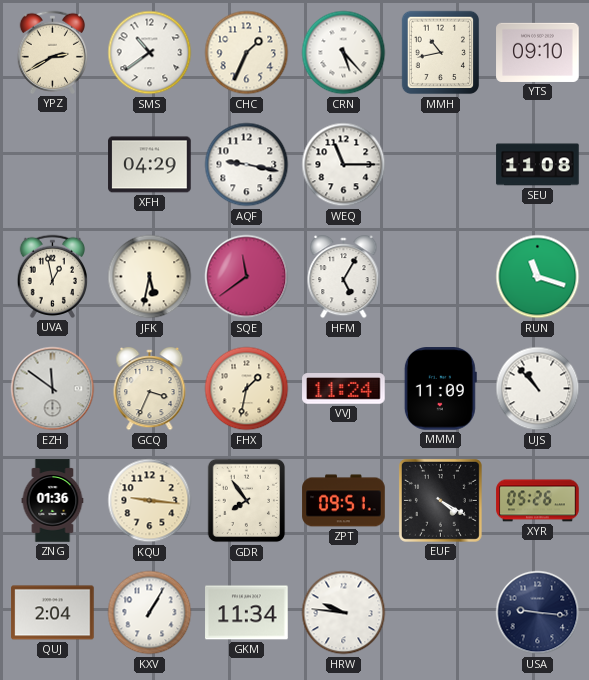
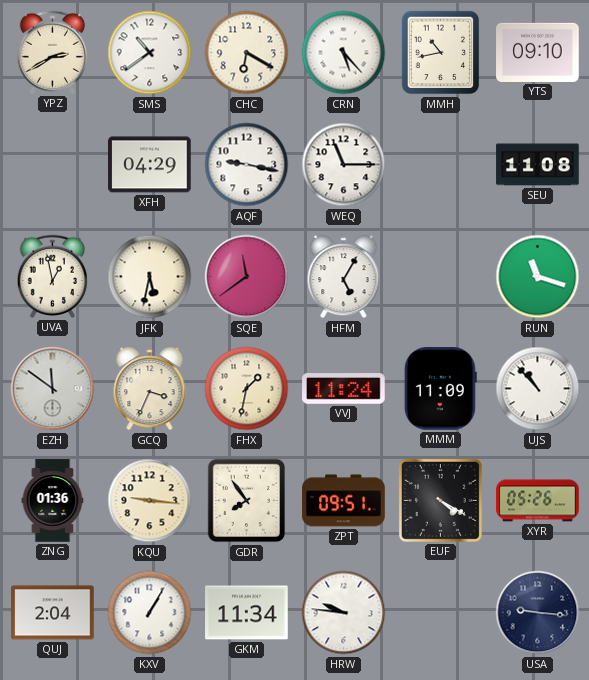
CHC: 1:34 -> 6:20
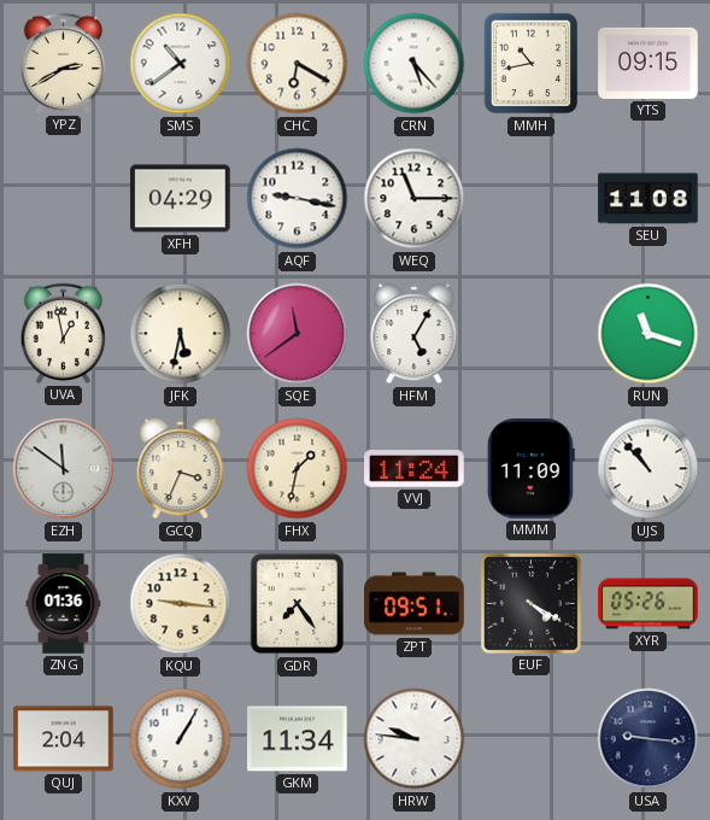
YTS: 09:10 -> 09:15
GDR: 7:54 -> 7:24
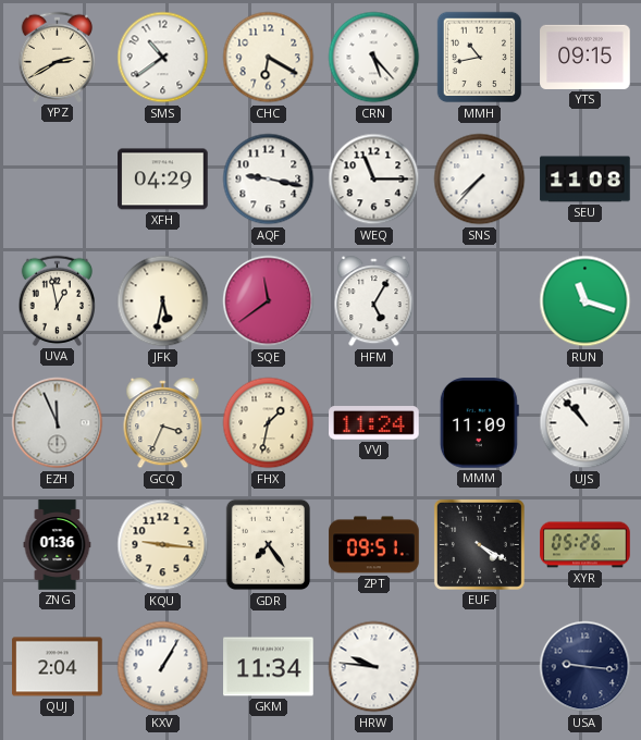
SNS: none -> 7:37
EZH: 11:51 -> 11:56
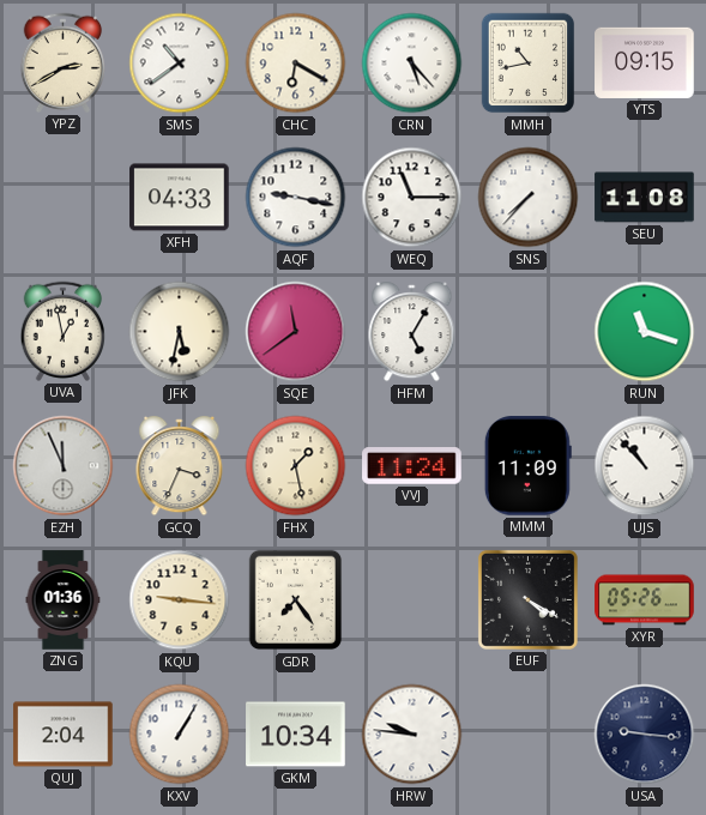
XFH: 04:29 -> 04:33
FHX: 1:32 -> 1:28
ZPT: 09:51 -> none
GKM: 11:34 -> 10:34
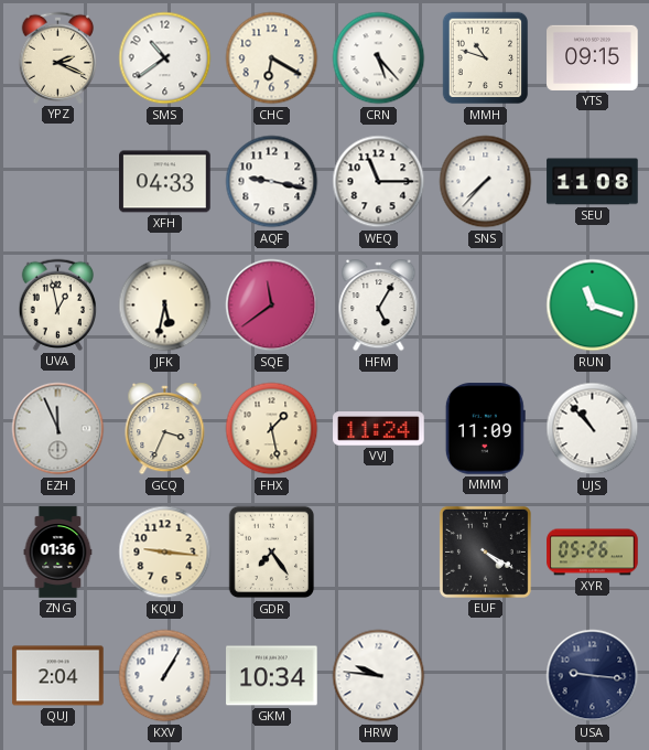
YPZ: 2:40 -> 2:19
MMH: 10:43 -> 10:48
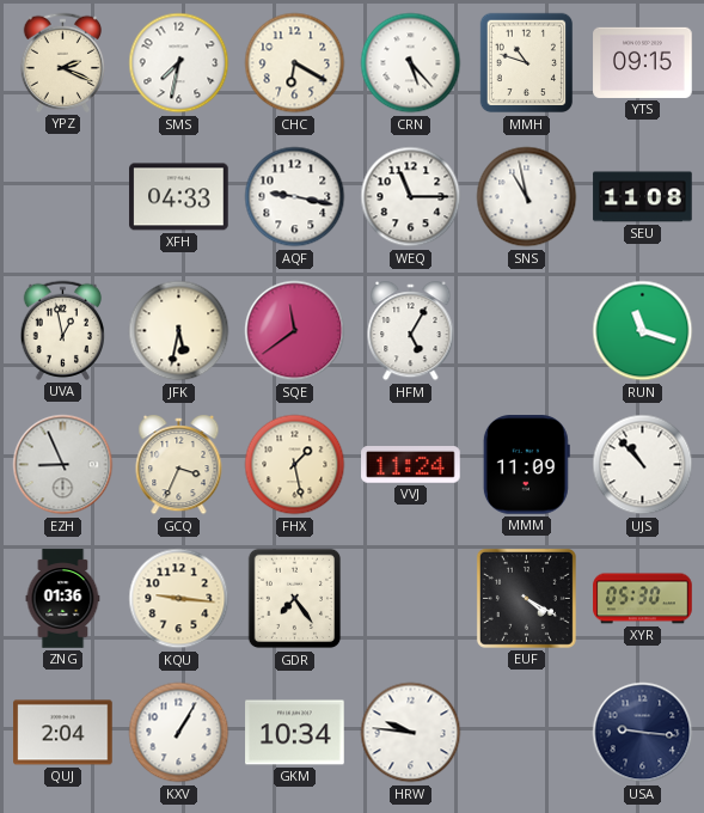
SMS: 10:39 -> 7:32
SNS: 7:37 -> 10:58
EZH: 11:56 -> 8:56
XYR: 05:26 -> 05:30
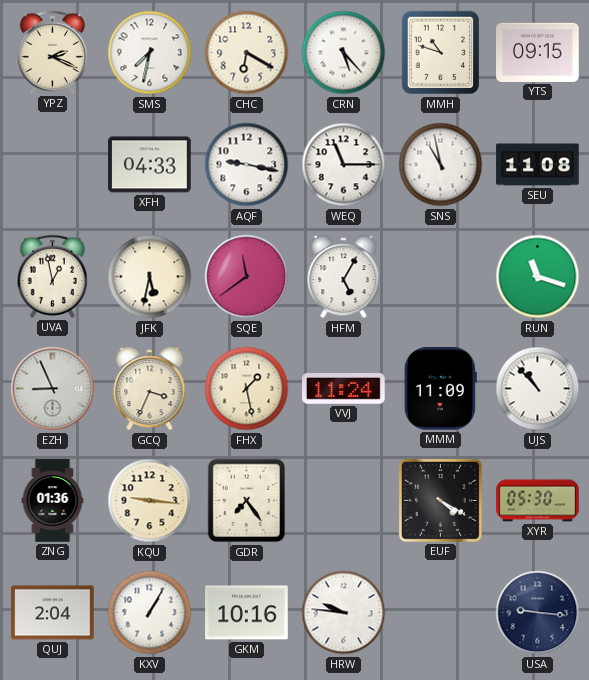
GKM: 10:34 -> 10:16
